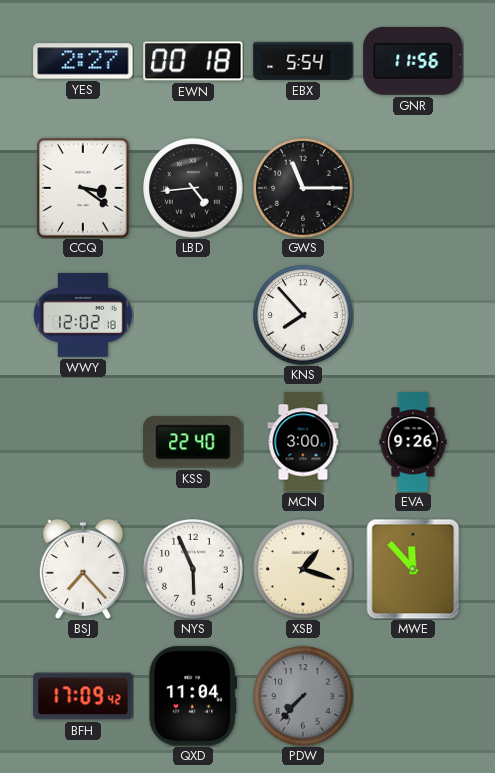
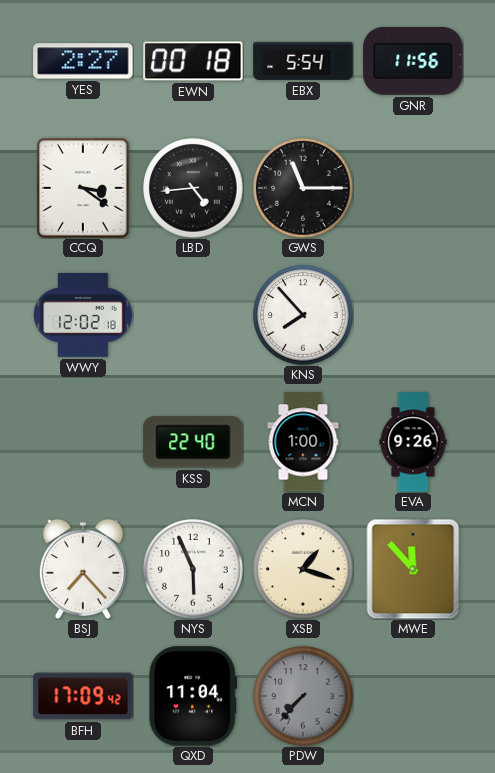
MCN: 3:00 -> 1:00
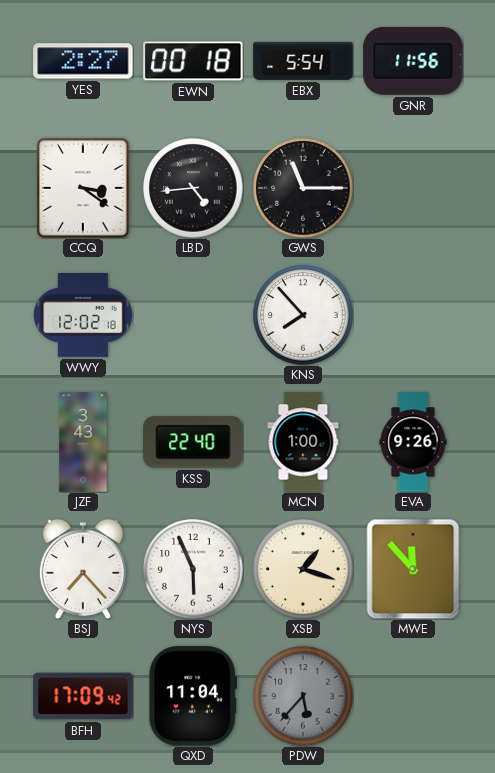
JZF: none -> 3:43
PDW: 7:37 -> 5:37
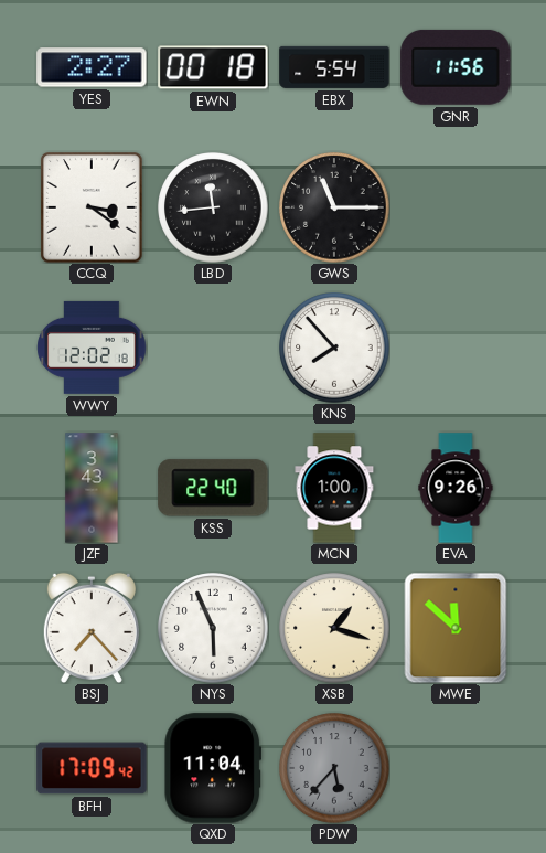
LBD: 4:44 -> 11:44
MWE: 11:53 -> 11:52
